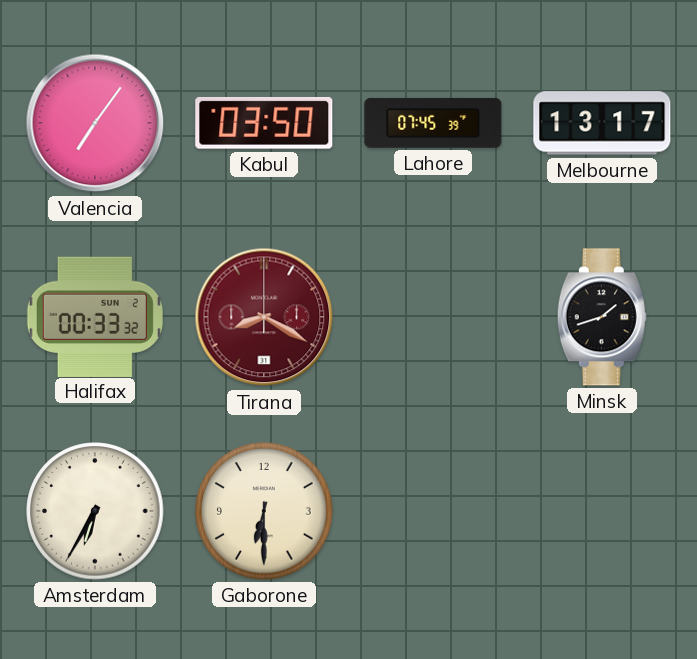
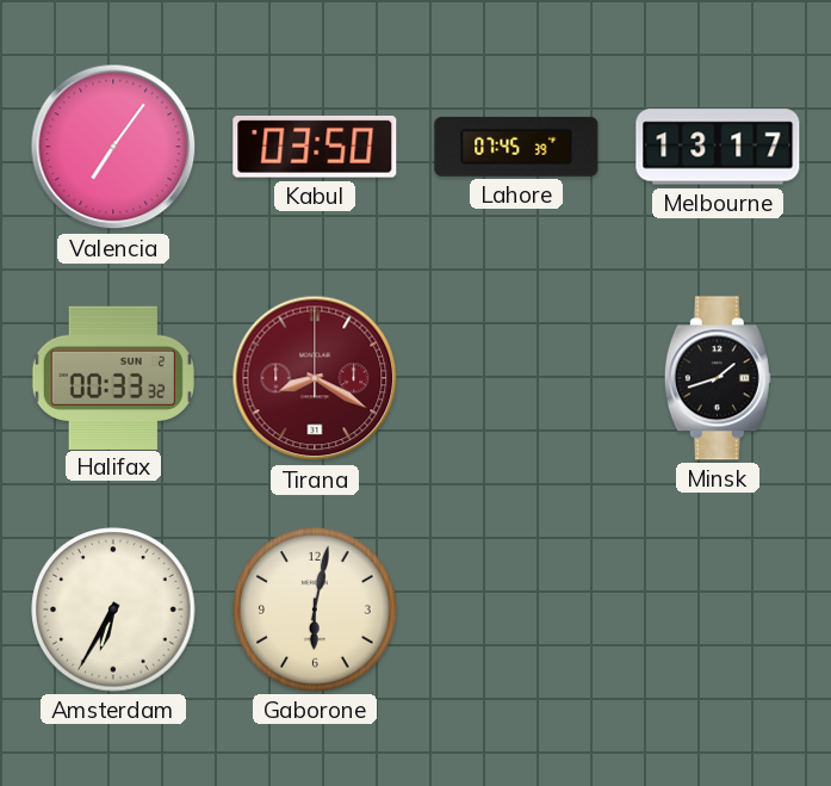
Gaborone: 6:30 -> 6:02
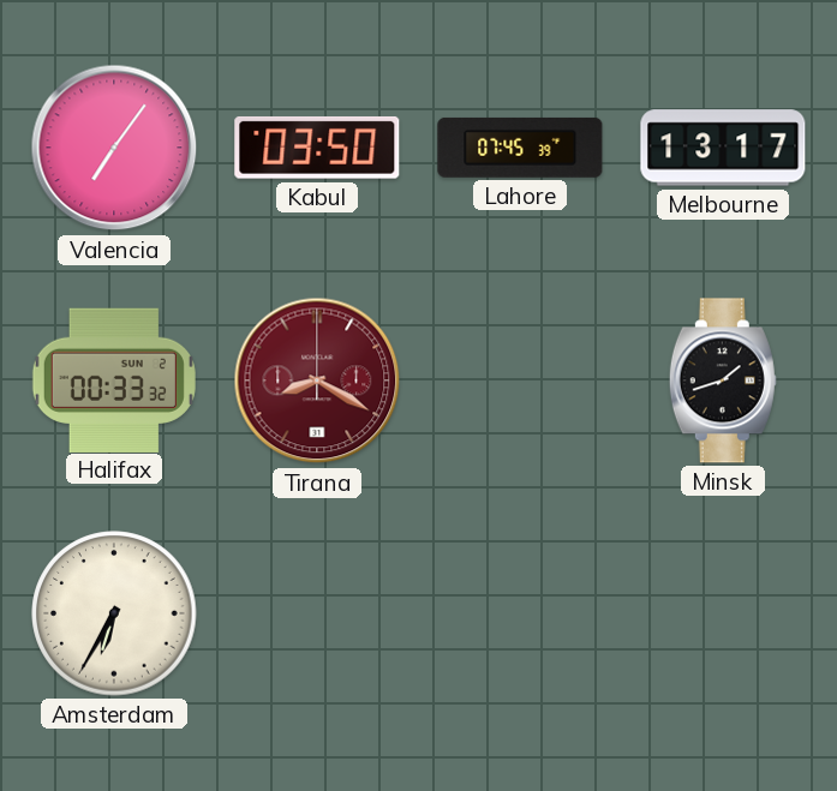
Gaborone: 6:02 -> none
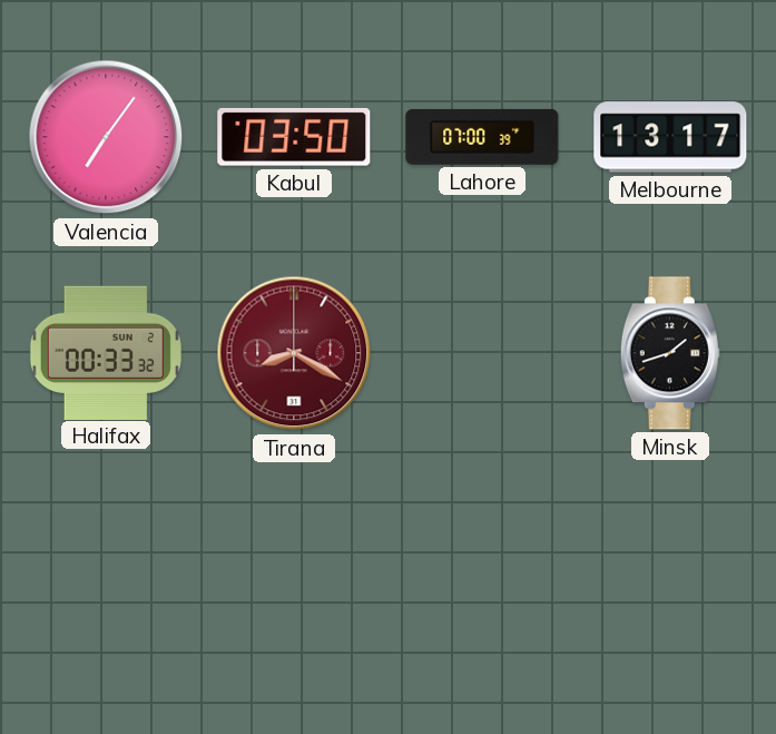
Lahore: 07:45 -> 07:00
Amsterdam: 6:35 -> none
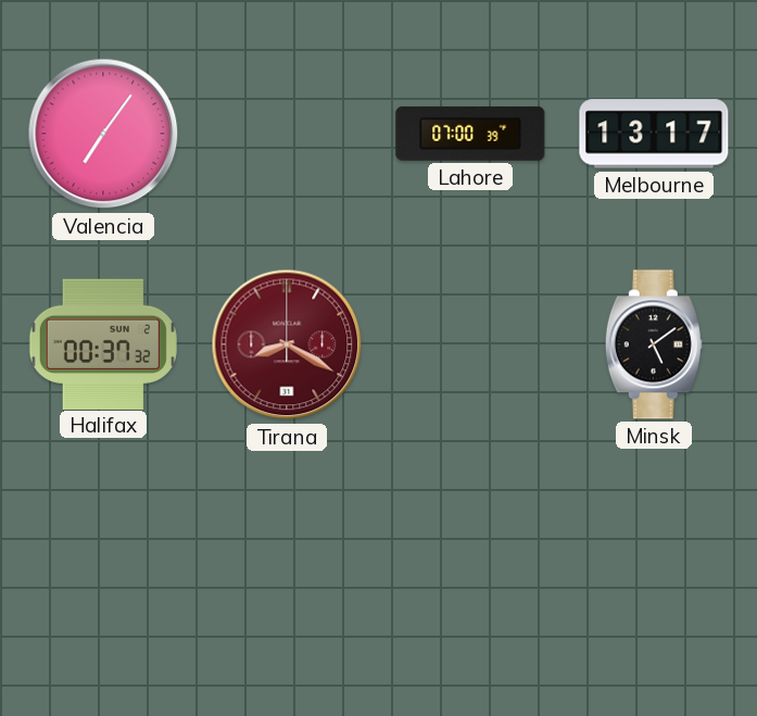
Kabul: 03:50 -> none
Halifax: 00:33 -> 00:37
Minsk: 1:42 -> 5:09
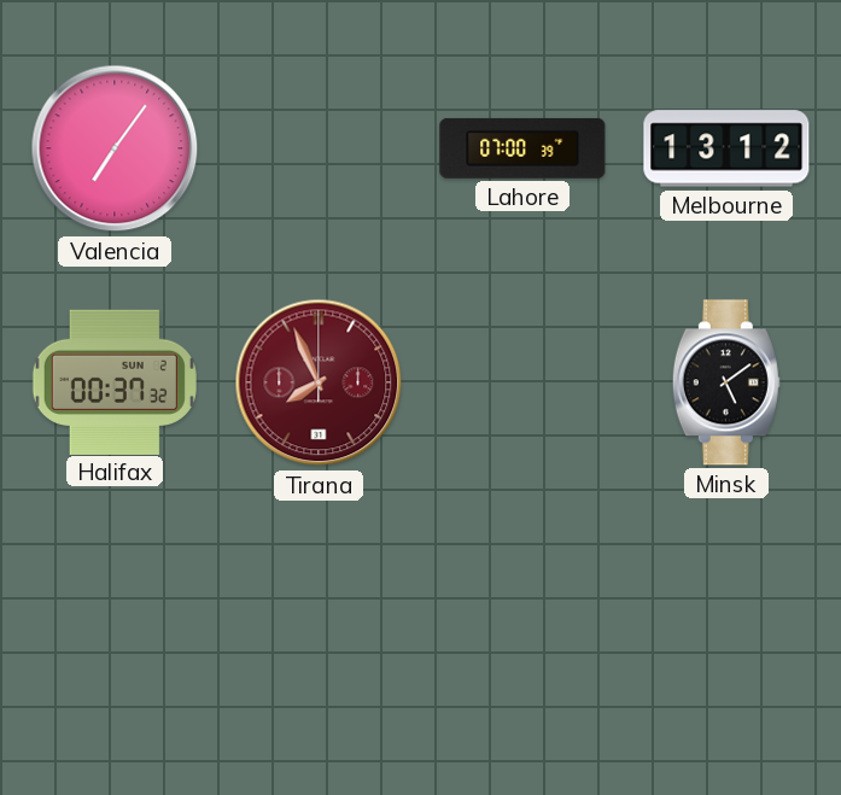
Melbourne: 13:17 -> 13:12
Tirana: 8:20 -> 7:56
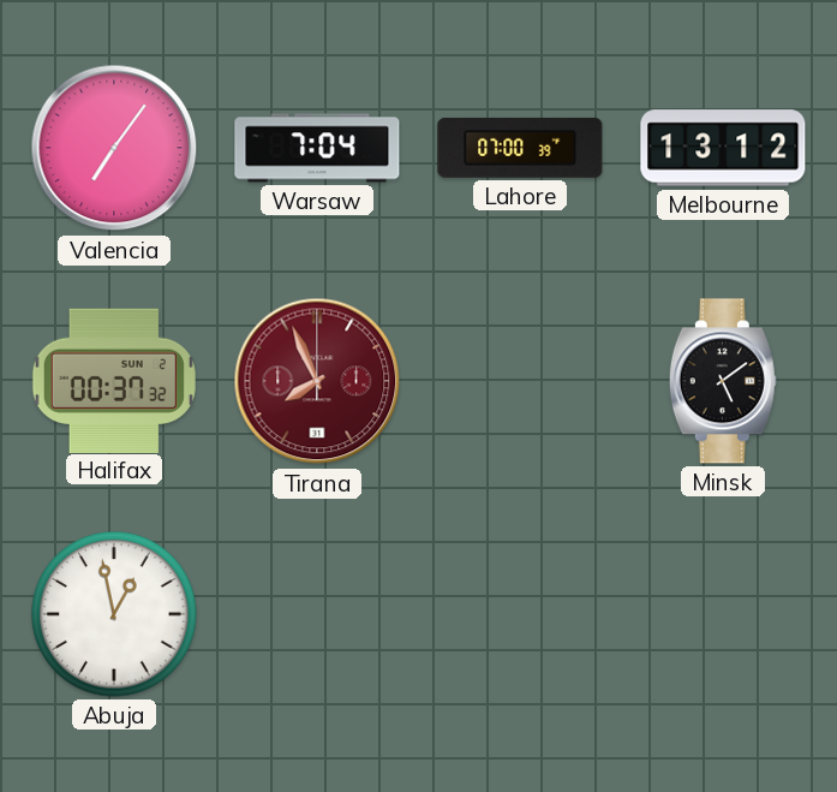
Warsaw: none -> 7:04
Abuja: none -> 12:58
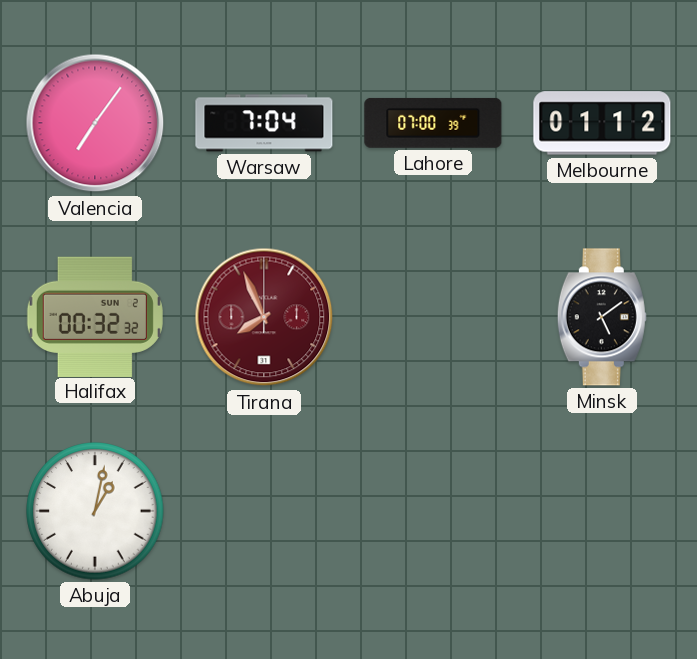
Melbourne: 13:12 -> 01:12
Halifax: 00:37 -> 00:32
Abuja: 12:58 -> 1:02
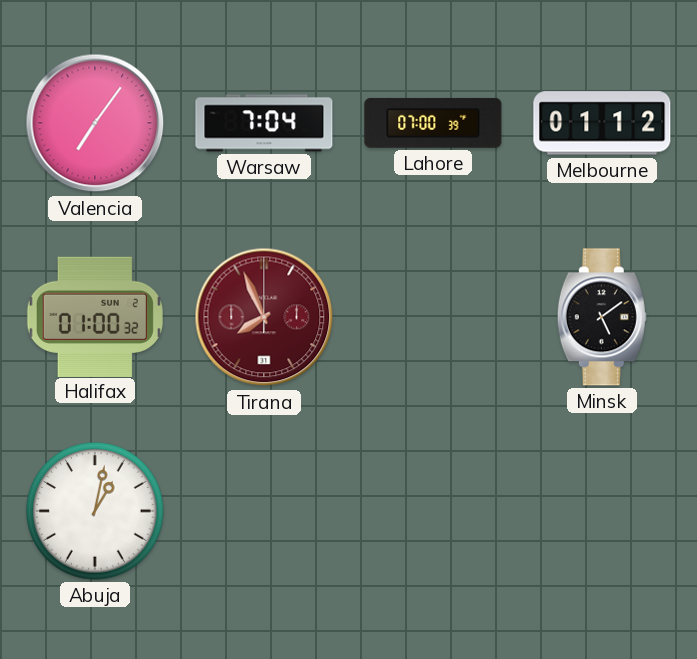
Halifax: 00:32 -> 01:00
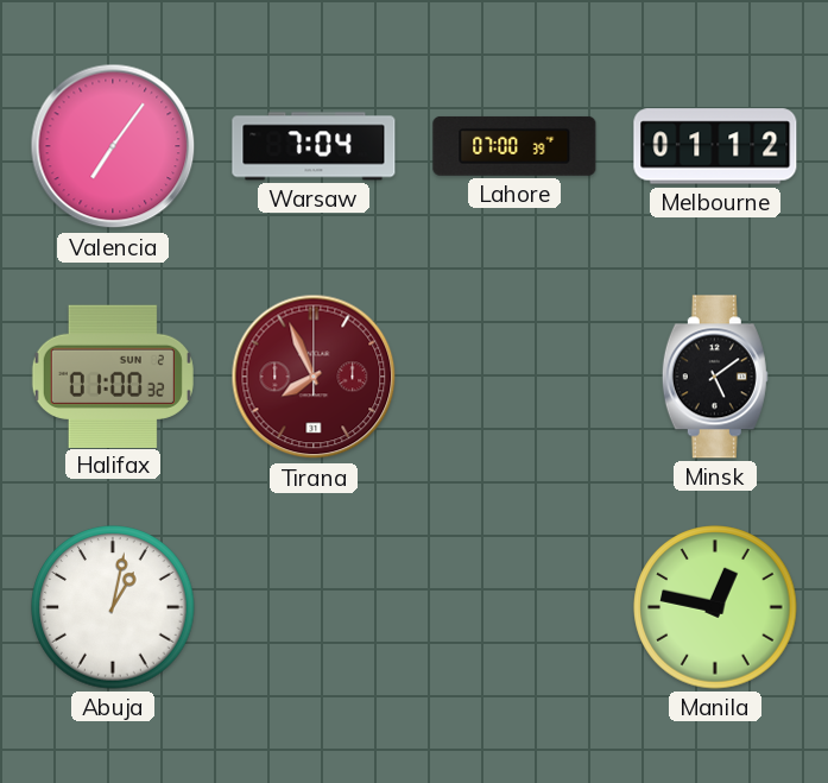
Manila: none -> 12:47
